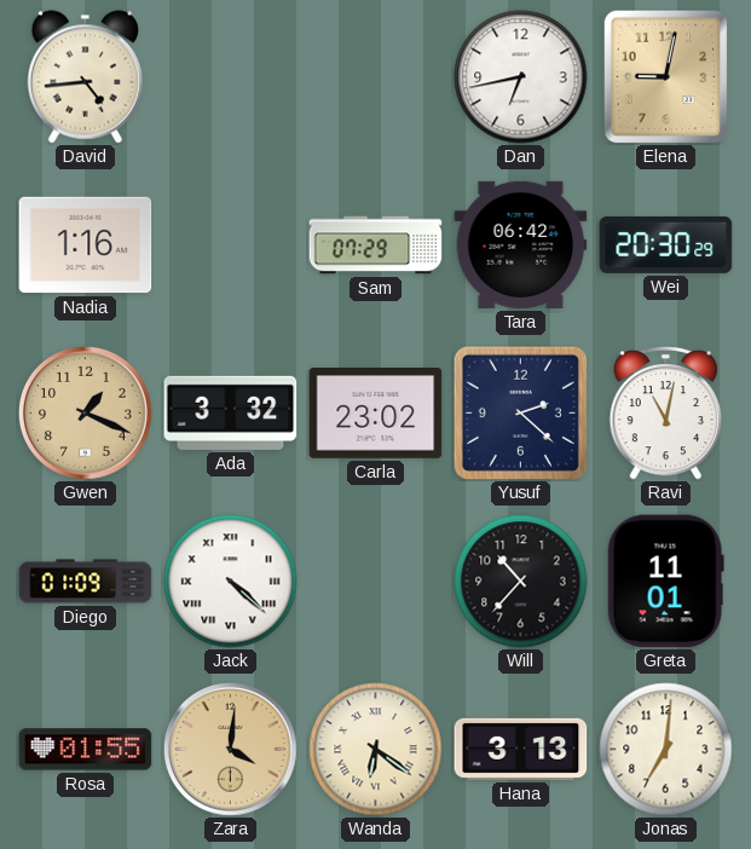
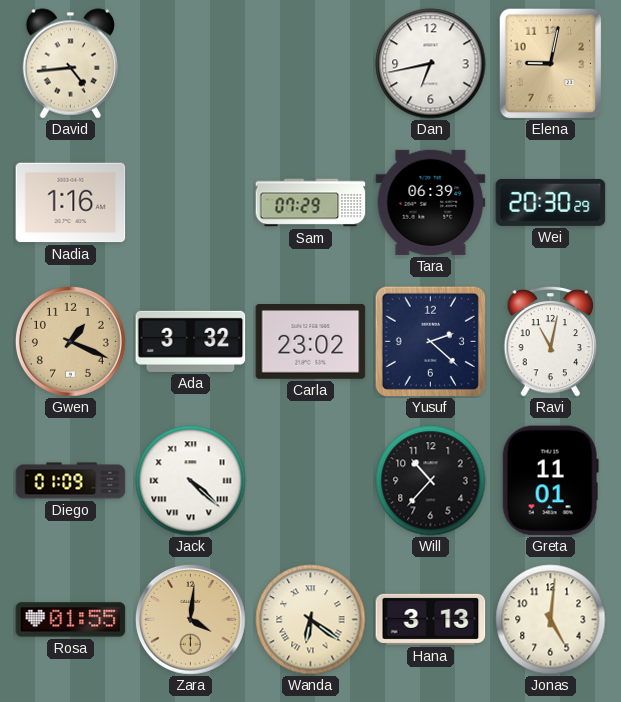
Tara: 06:42 -> 06:39
Jonas: 7:01 -> 5:01
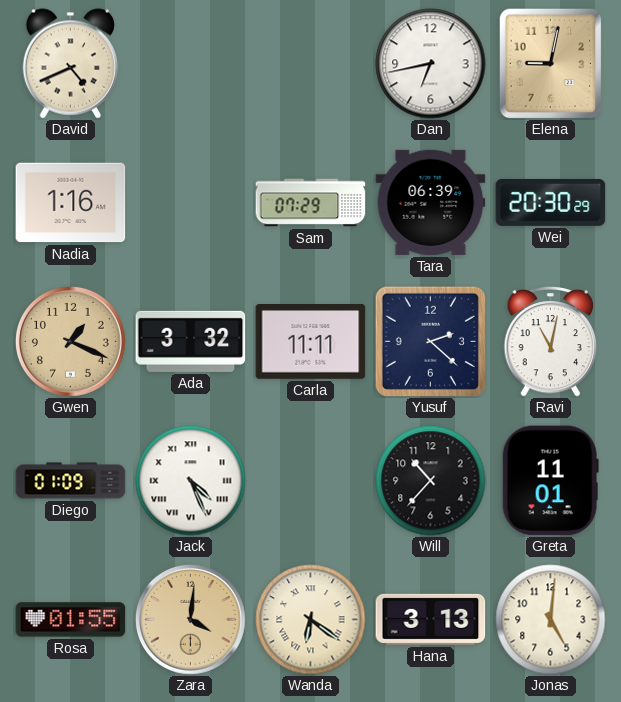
David: 4:44 -> 4:41
Carla: 23:02 -> 11:11
Jack: 4:22 -> 4:26
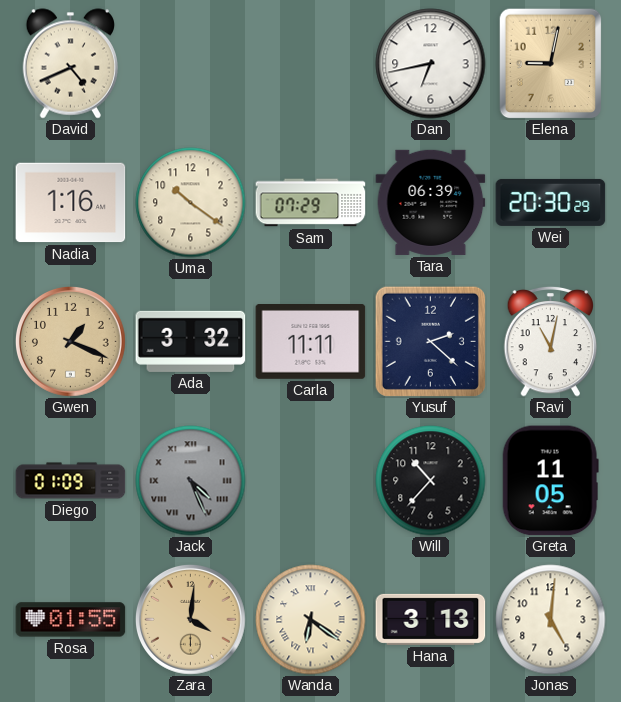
Uma: none -> 10:21
Jack dial: white -> grey
Greta: 11:01 -> 11:05
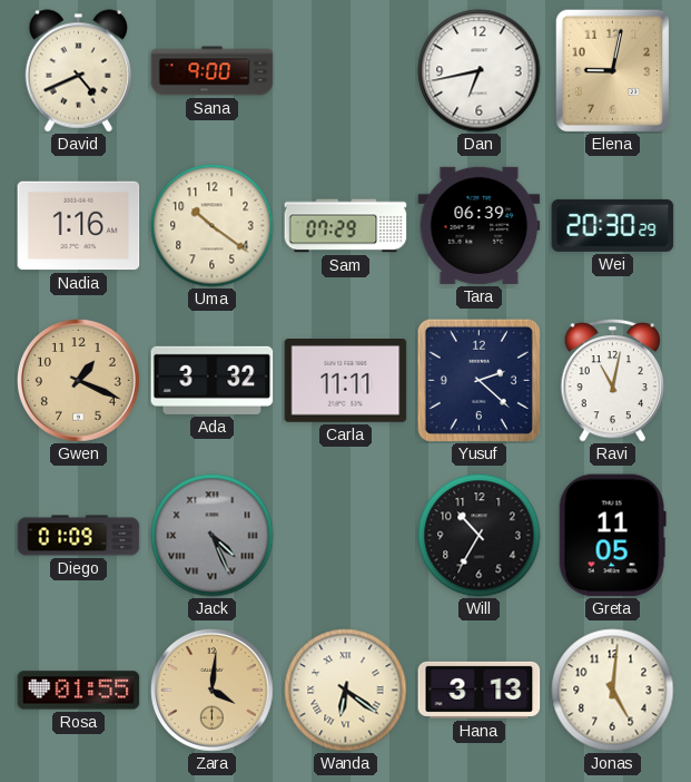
Sana: none -> 9:00
Will: 10:37 -> 10:35
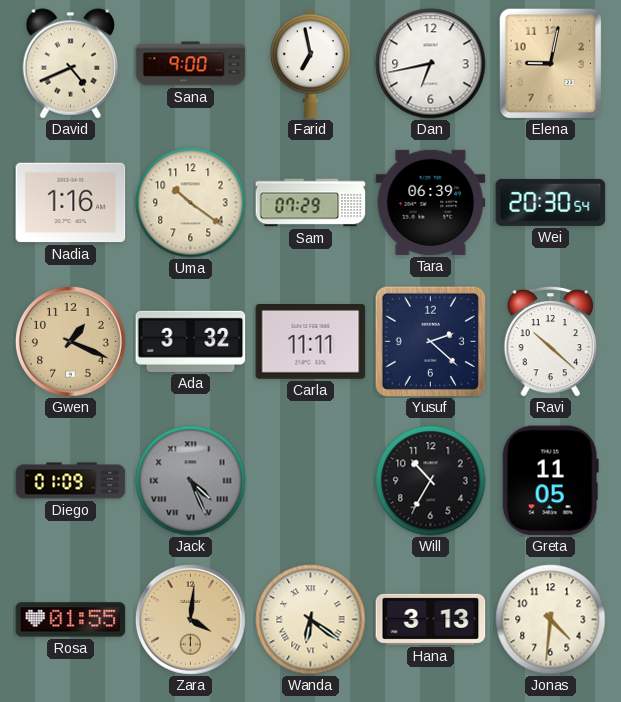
Farid: none -> 6:58
Wei: 20:30:29 -> 20:30:54
Ravi: 11:02 -> 10:22
Jonas: 5:01 -> 4:31
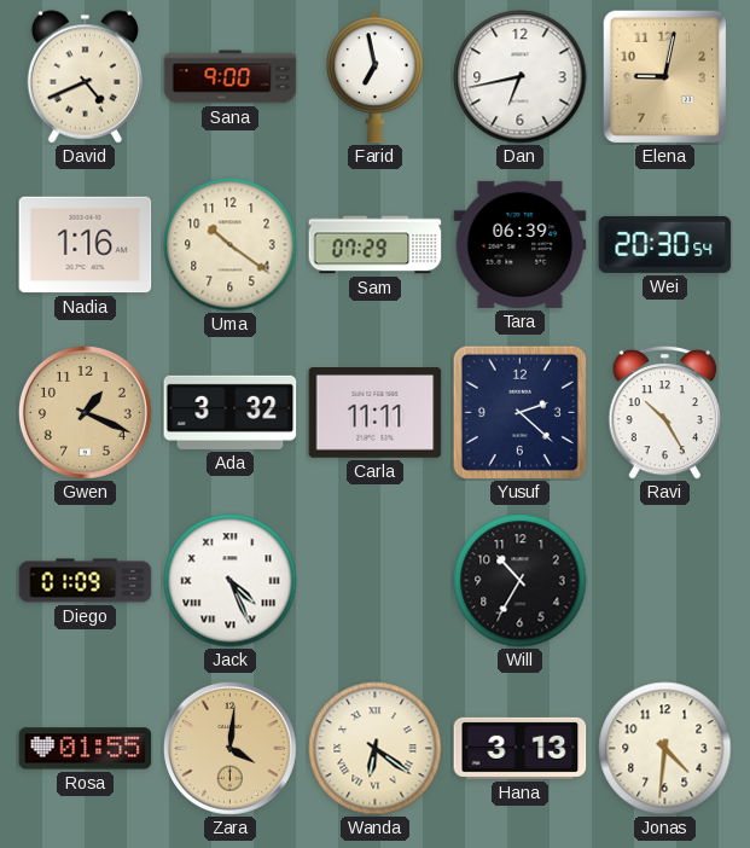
Ravi: 10:22 -> 10:25
Jack dial: grey -> white
Greta: 11:05 -> none
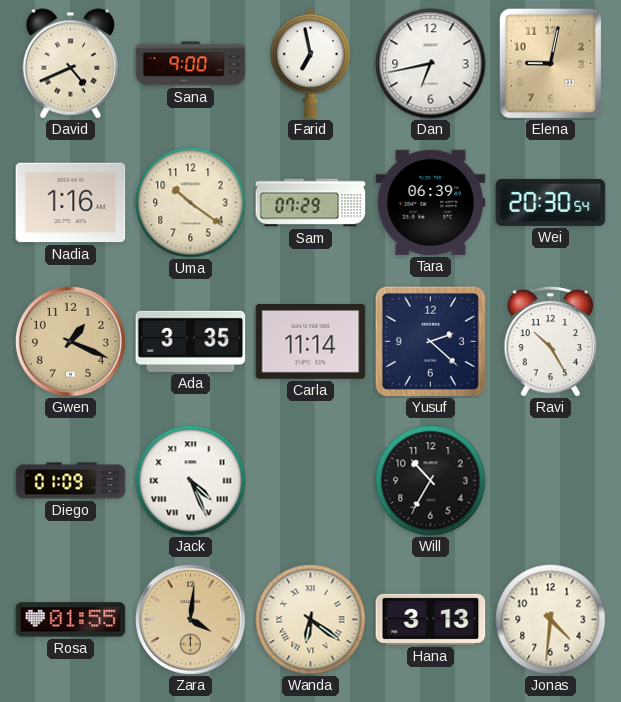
Ada: 3:32 -> 3:35
Carla: 11:11 -> 11:14
